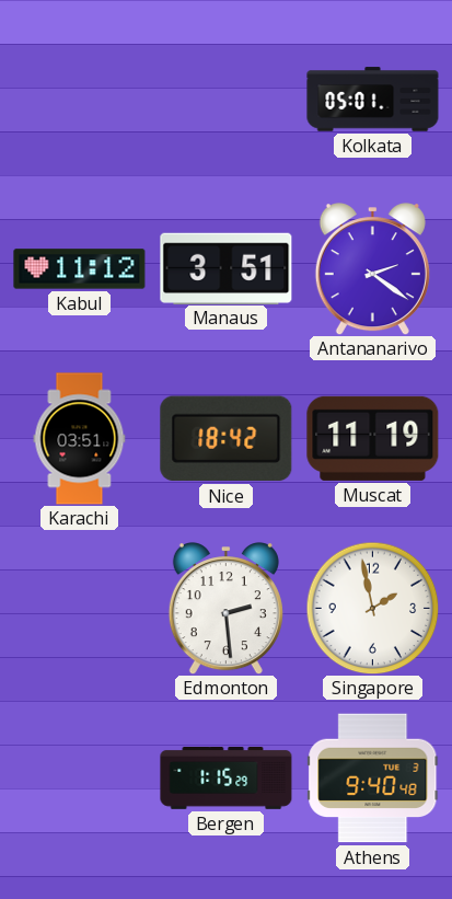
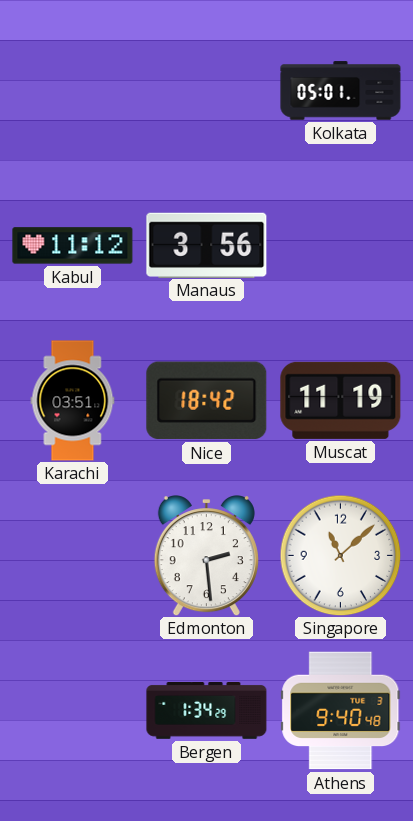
Manaus: 3:51 -> 3:56
Antananarivo: 2:21 -> none
Singapore: 1:58 -> 11:08
Bergen: 1:15 -> 1:34
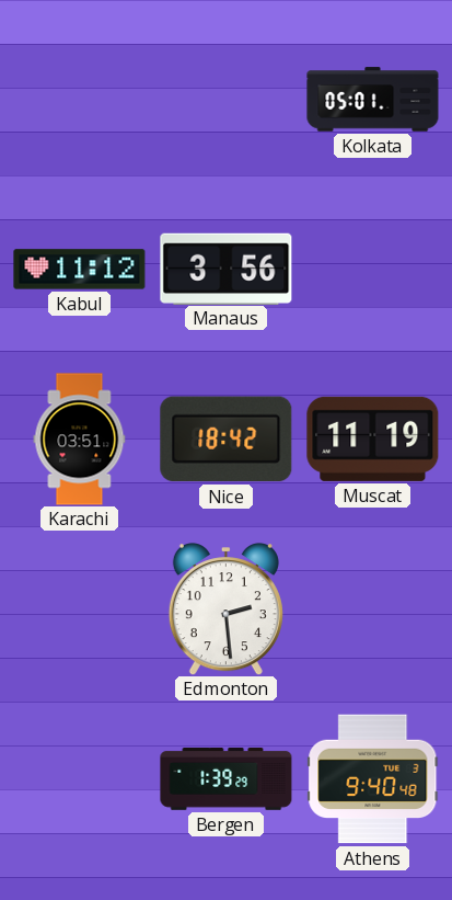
Singapore: 11:08 -> none
Bergen: 1:34 -> 1:39
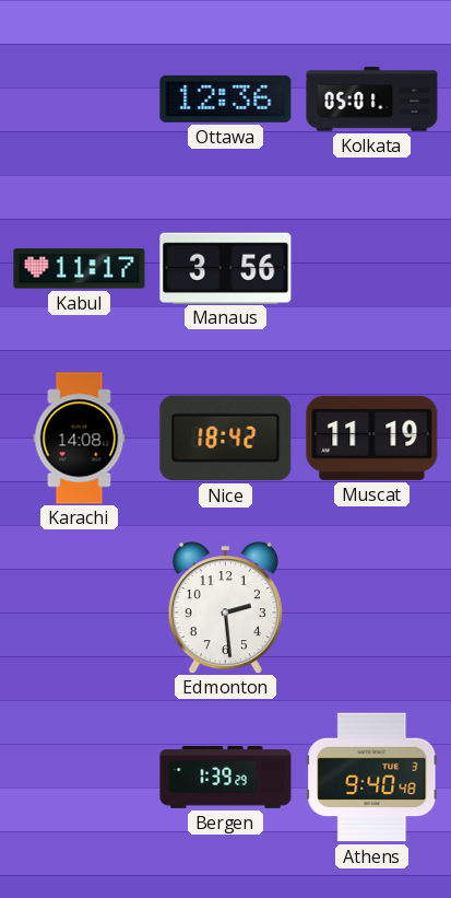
Ottawa: none -> 12:36
Kabul: 11:12 -> 11:17
Karachi: 03:51 -> 14:08
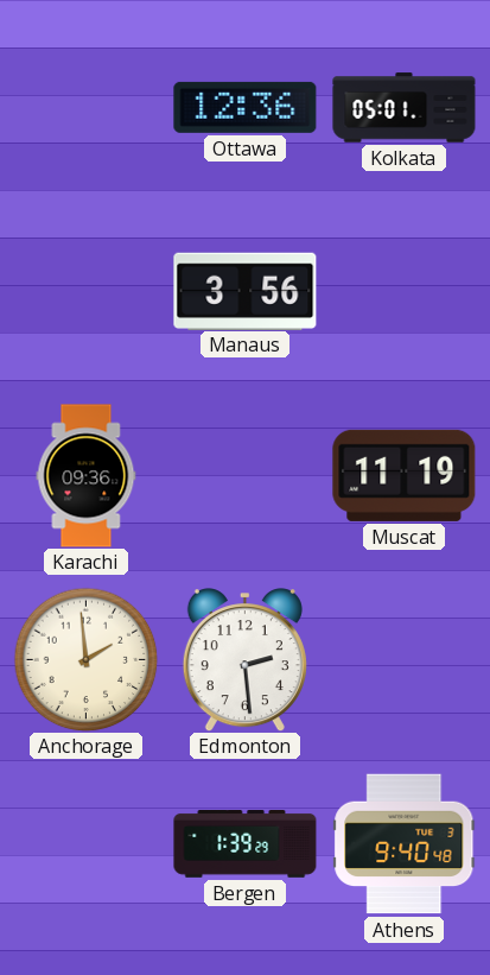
Kabul: 11:17 -> none
Karachi: 14:08 -> 09:36
Nice: 18:42 -> none
Anchorage: none -> 1:59
